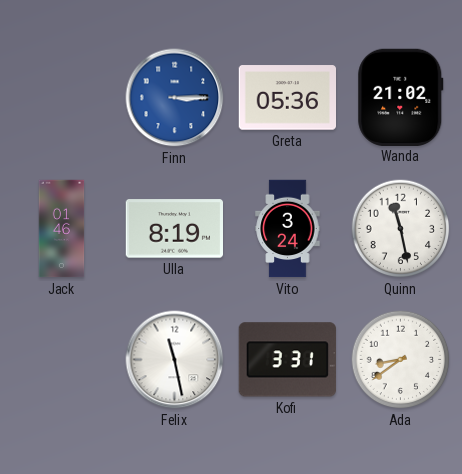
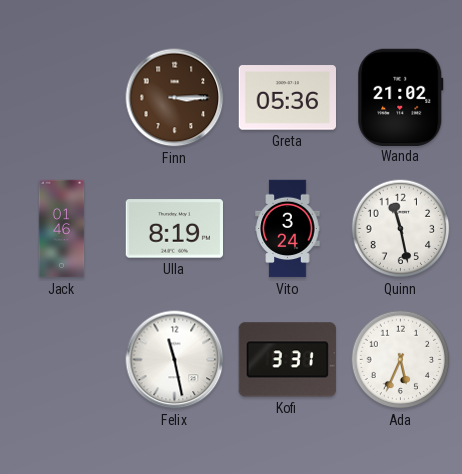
Finn dial: blue -> brown
Ada: 8:39 -> 5:34
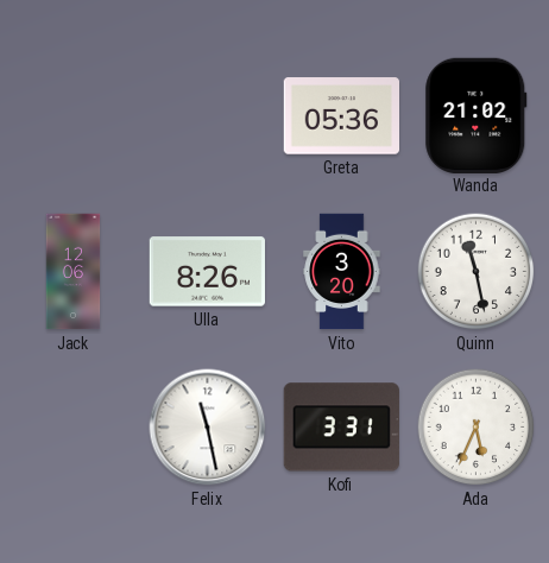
Finn: 3:15 -> none
Jack: 01:46 -> 12:06
Ulla: 8:19 -> 8:26
Vito: 3:24 -> 3:20
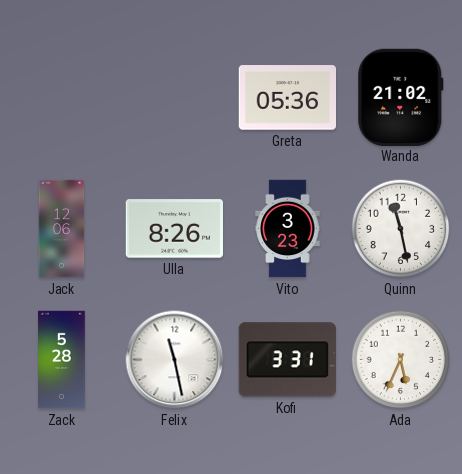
Vito: 3:20 -> 3:23
Zack: none -> 5:28
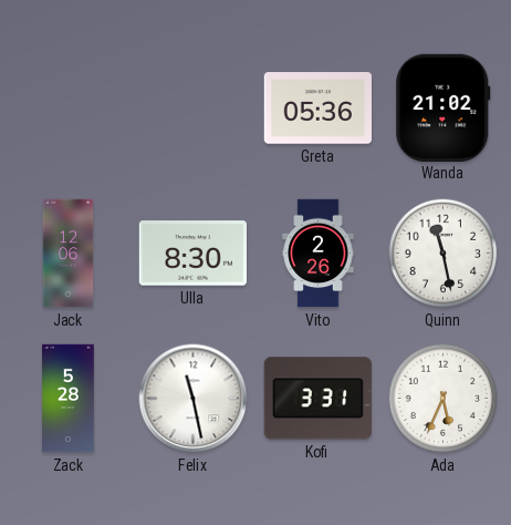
Ulla: 8:26 -> 8:30
Vito: 3:23 -> 2:26
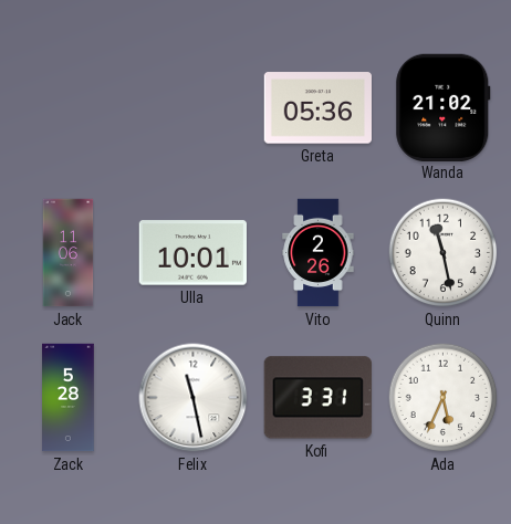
Jack: 12:06 -> 11:06
Ulla: 8:30 -> 10:01
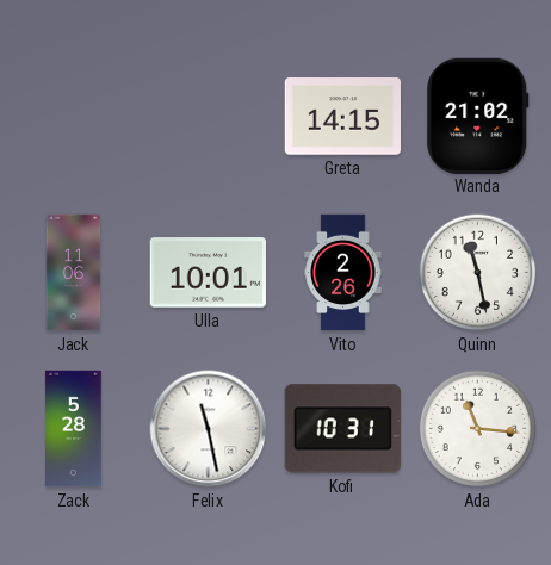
Greta: 05:36 -> 14:15
Kofi: 3:31 -> 10:31
Ada: 5:34 -> 11:16
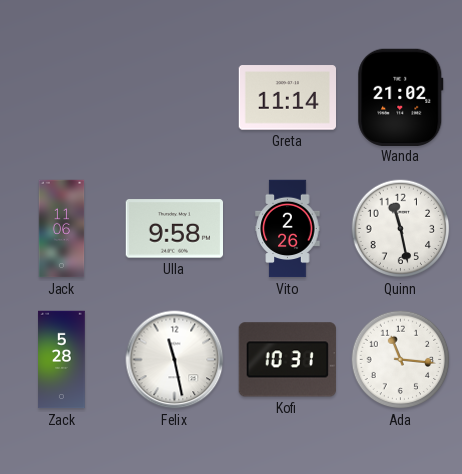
Greta: 14:15 -> 11:14
Ulla: 10:01 -> 9:58
